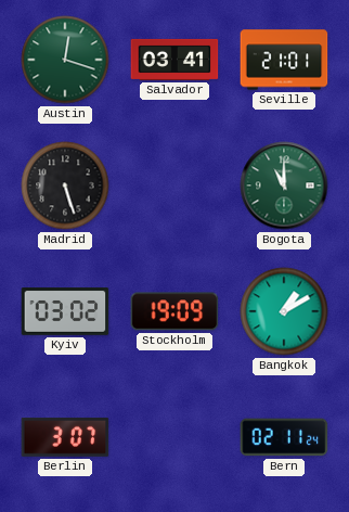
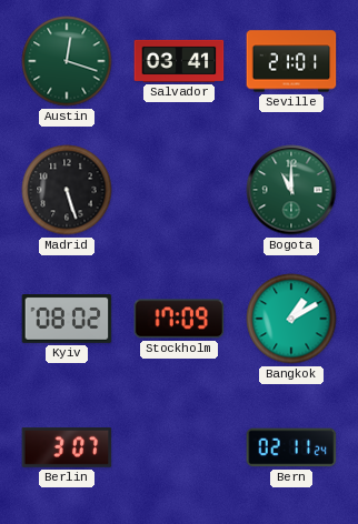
Kyiv: 03:02 -> 08:02
Stockholm: 19:09 -> 17:09
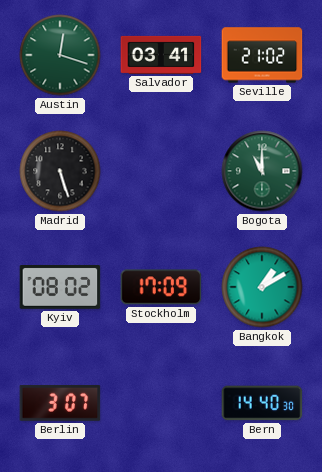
Seville: 21:01 -> 21:02
Bern: 02:11 -> 14:40
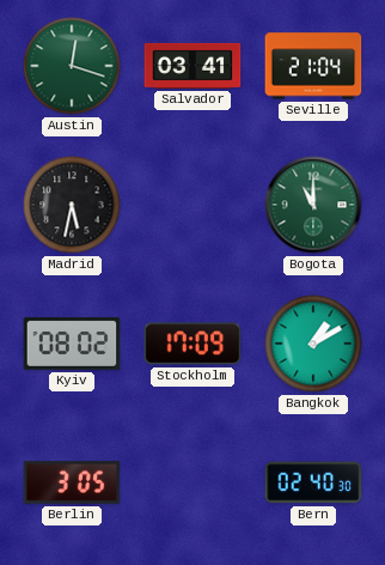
Seville: 21:02 -> 21:04
Madrid: 5:27 -> 5:32
Berlin: 3:07 -> 3:05
Bern: 14:40 -> 02:40
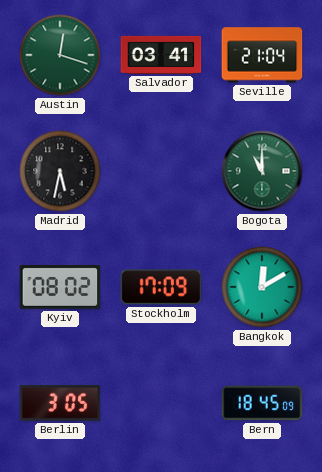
Bangkok: 1:10 -> 12:10
Bern: 02:40 -> 18:45
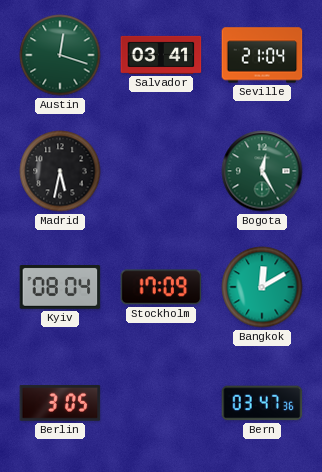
Bogota: 11:00 -> 12:25
Kyiv: 08:02 -> 08:04
Bern: 18:45 -> 03:47
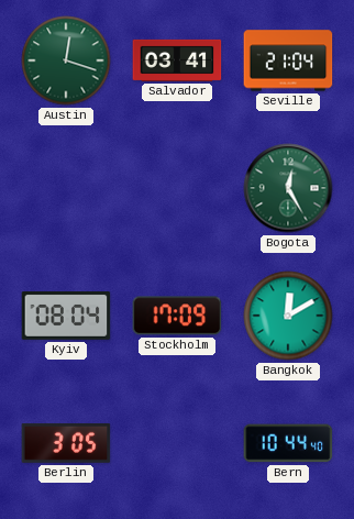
Madrid: 5:32 -> none
Bern: 03:47 -> 10:44
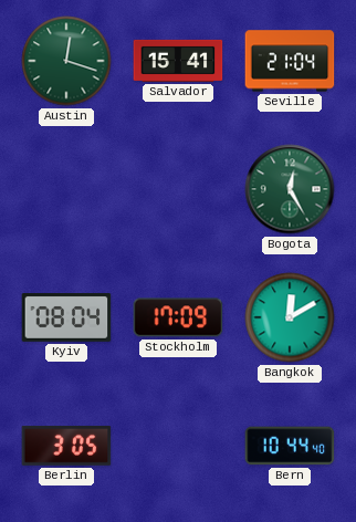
Salvador: 03:41 -> 15:41
